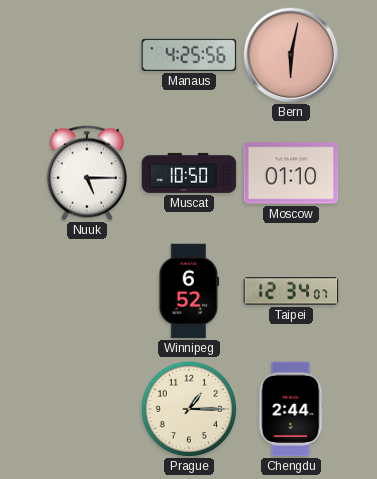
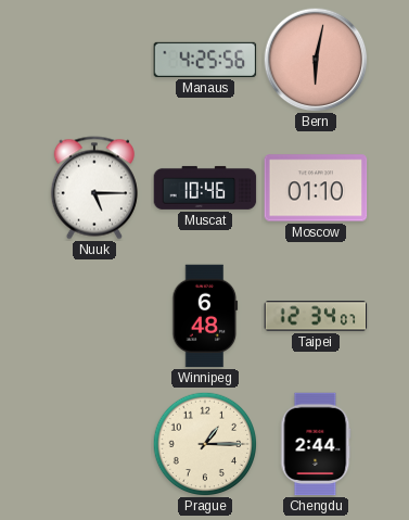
Muscat: 10:50 -> 10:46
Winnipeg: 6:52 -> 6:48
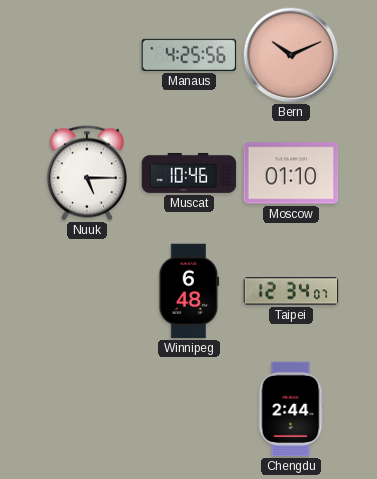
Bern: 6:02 -> 10:11
Prague: 1:15 -> none
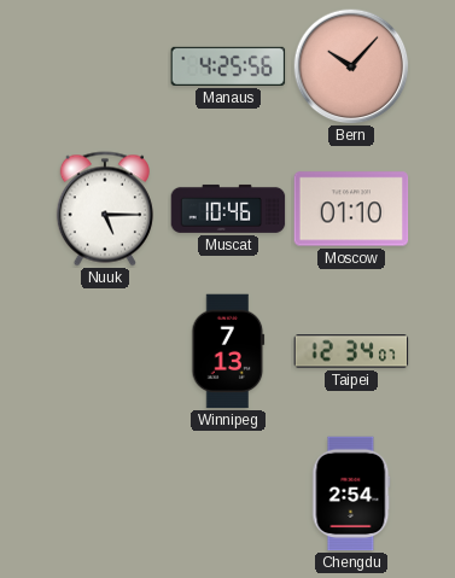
Bern: 10:11 -> 10:07
Winnipeg: 6:48 -> 7:13
Chengdu: 2:44 -> 2:54
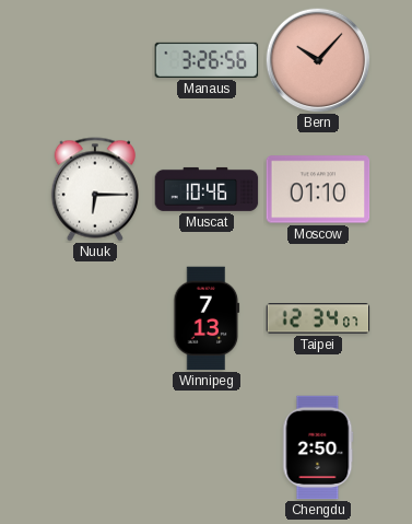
Manaus: 4:25 -> 3:26
Nuuk: 5:15 -> 6:15
Chengdu: 2:54 -> 2:50
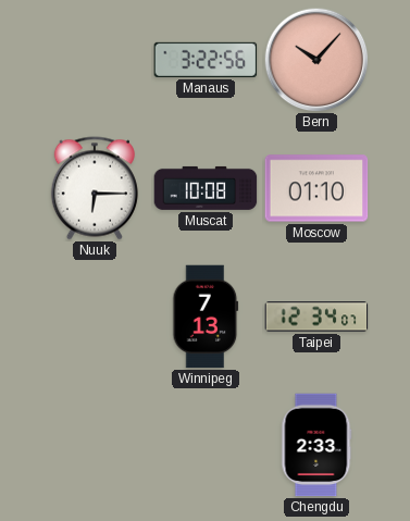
Manaus: 3:26 -> 3:22
Muscat: 10:46 -> 10:08
Chengdu: 2:50 -> 2:33
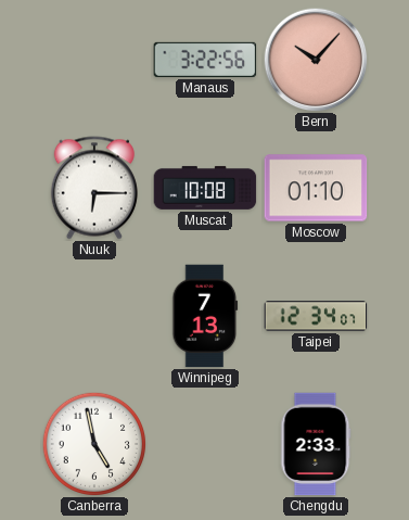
Canberra: none -> 4:58
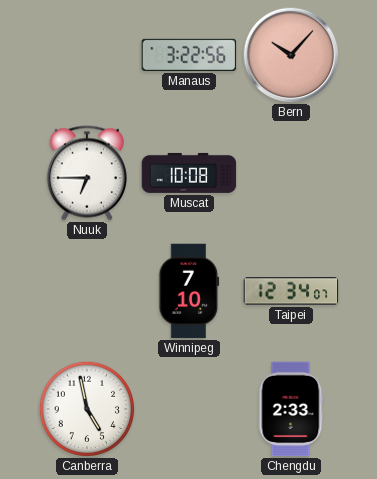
Nuuk: 6:15 -> 6:45
Moscow: 01:10 -> none
Winnipeg: 7:13 -> 7:10
